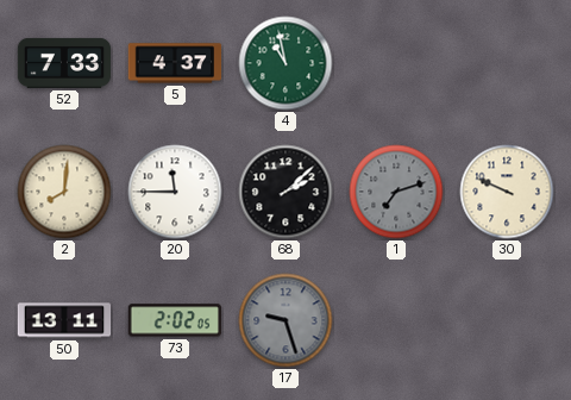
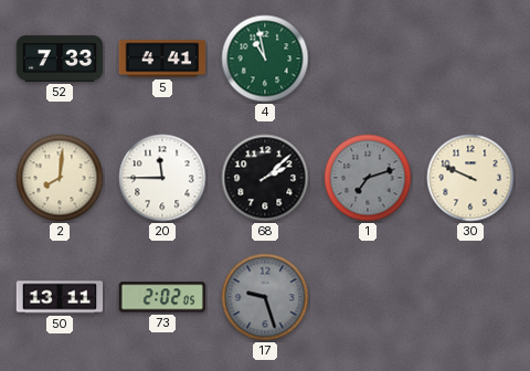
5: 4:37 -> 4:41
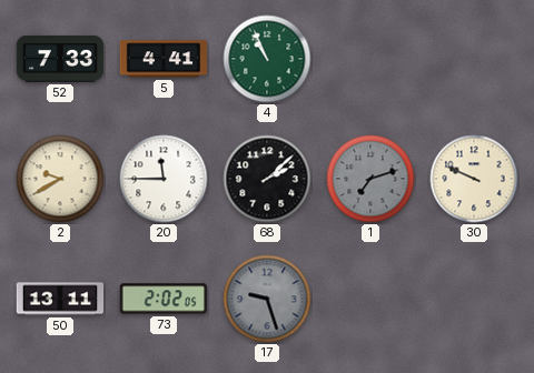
4: 10:58 -> 10:56
2: 8:01 -> 9:40
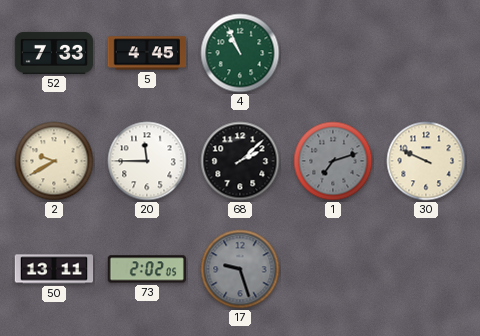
5: 4:41 -> 4:45
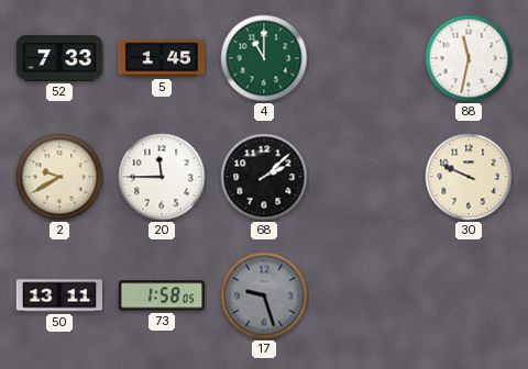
5: 4:45 -> 1:45
4: 10:56 -> 11:00
88: none -> 11:32
1: 7:12 -> none
73: 2:02 -> 1:58
